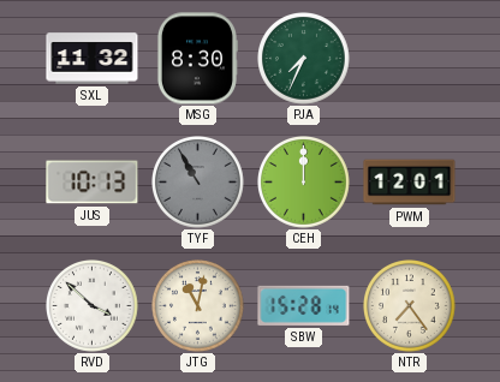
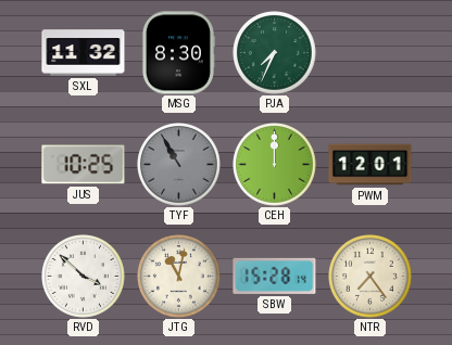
JUS: 10:13 -> 10:25
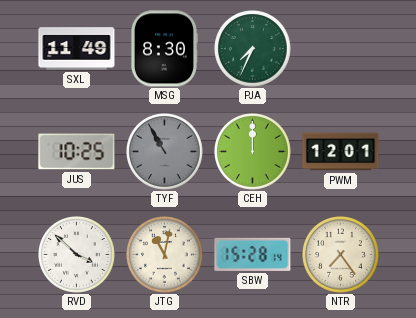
SXL: 11:32 -> 11:49
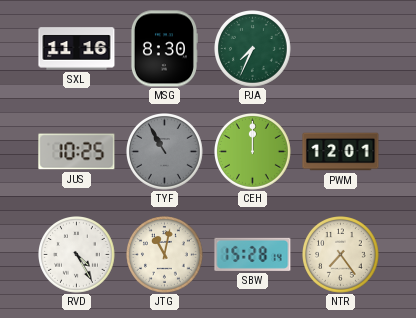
SXL: 11:49 -> 11:16
RVD: 3:52 -> 4:25
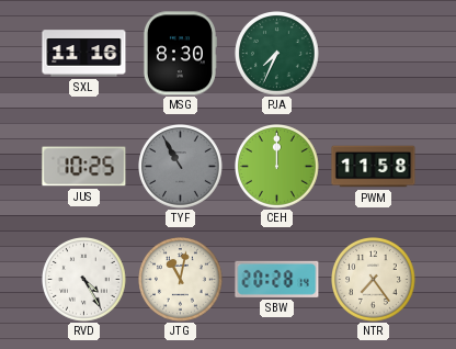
PWM: 12:01 -> 11:58
SBW: 15:28 -> 20:28
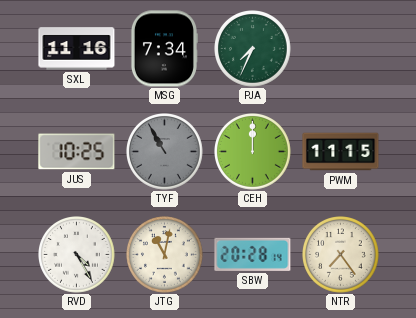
MSG: 8:30 -> 7:34
PWM: 11:58 -> 11:15
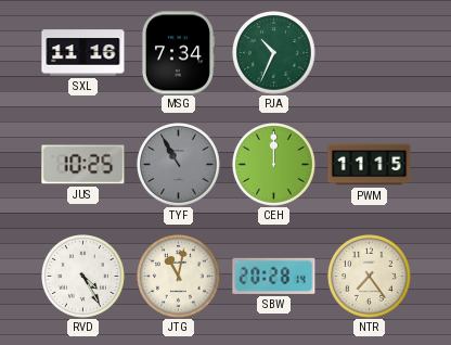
PJA: 7:34 -> 10:34
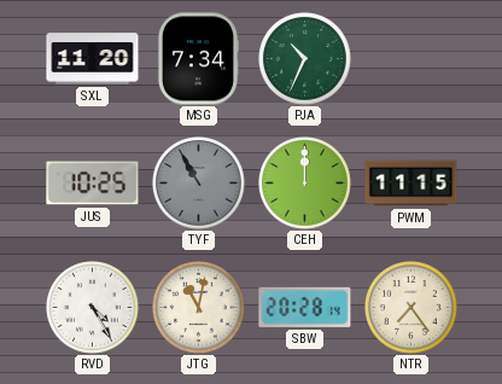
SXL: 11:16 -> 11:20
